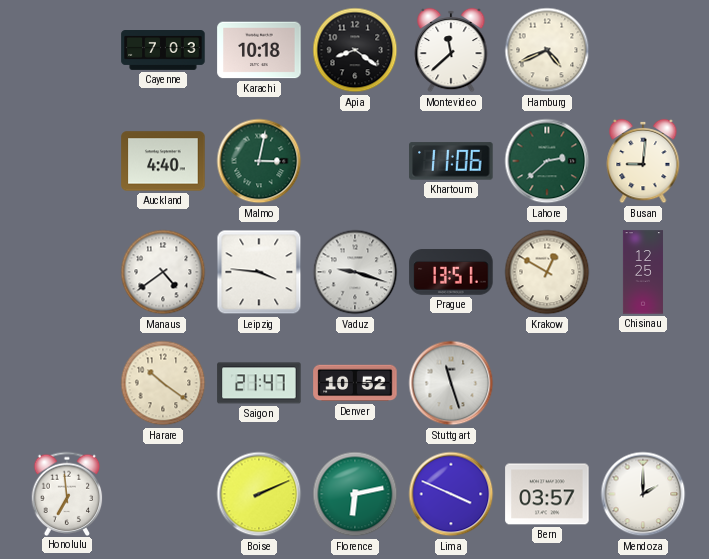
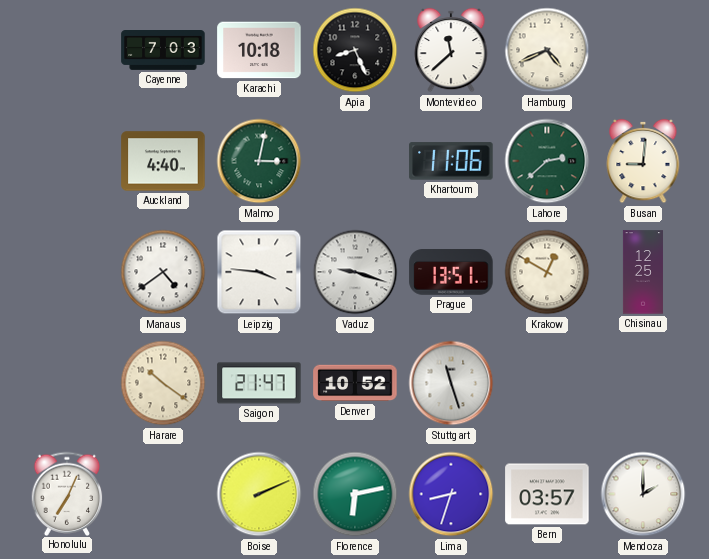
Apia: 8:21 -> 8:26
Honolulu: 6:59 -> 7:04
Lima: 3:49 -> 8:33
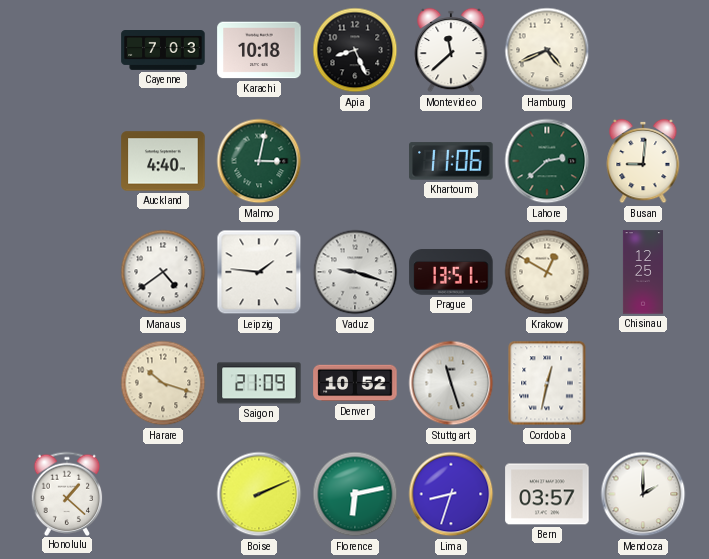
Leipzig: 3:46 -> 1:46
Harare: 10:21 -> 10:18
Saigon: 21:47 -> 21:09
Cordoba: none -> 12:32
Honolulu: 7:04 -> 1:22
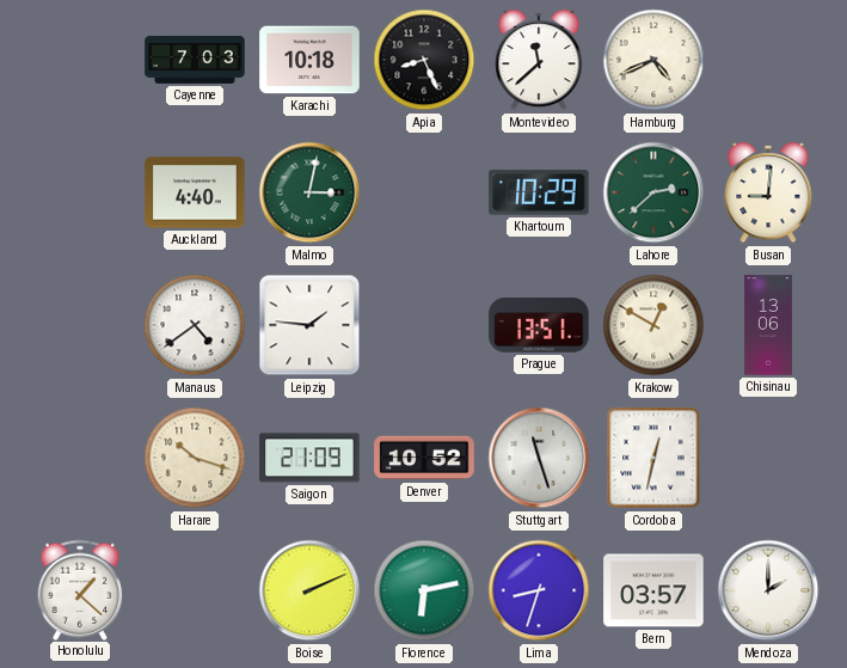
Khartoum: 11:06 -> 10:29
Vaduz: 9:18 -> none
Chisinau: 12:25 -> 13:06
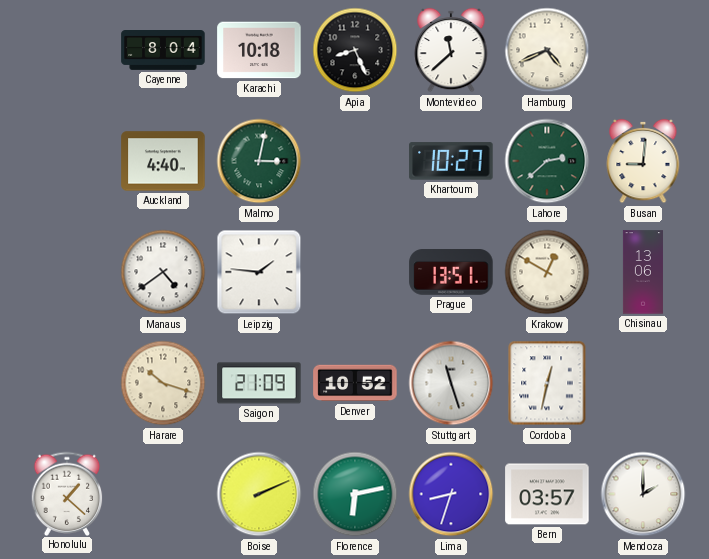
Cayenne: 7:03 -> 8:04
Khartoum: 10:29 -> 10:27
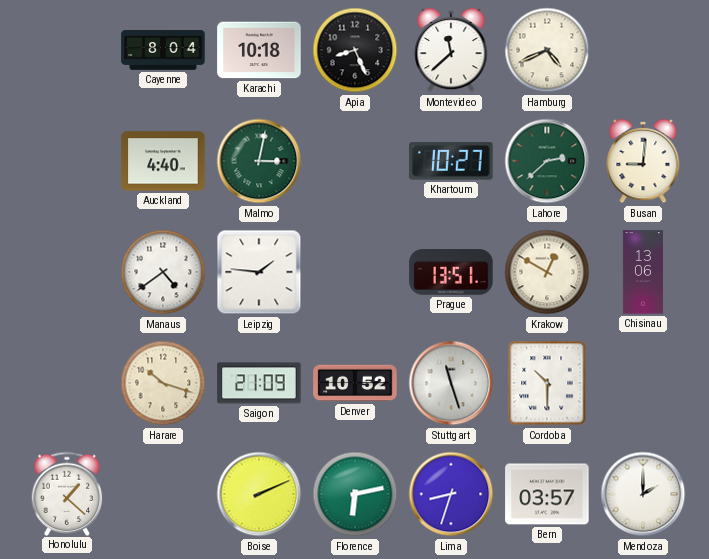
Cordoba: 12:32 -> 10:30
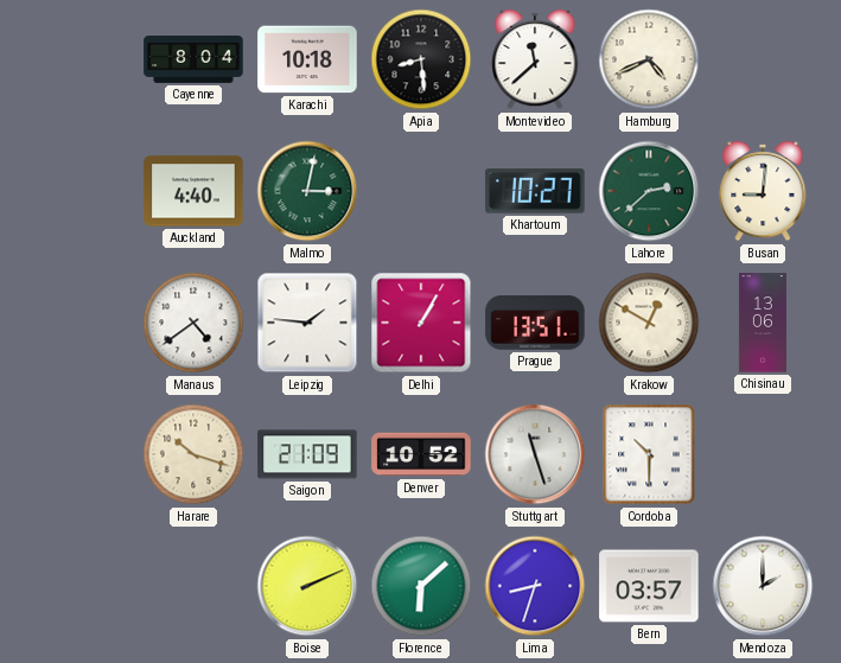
Apia: 8:26 -> 8:29
Delhi: none -> 1:05
Honolulu: 1:22 -> none
Florence: 6:13 -> 6:08
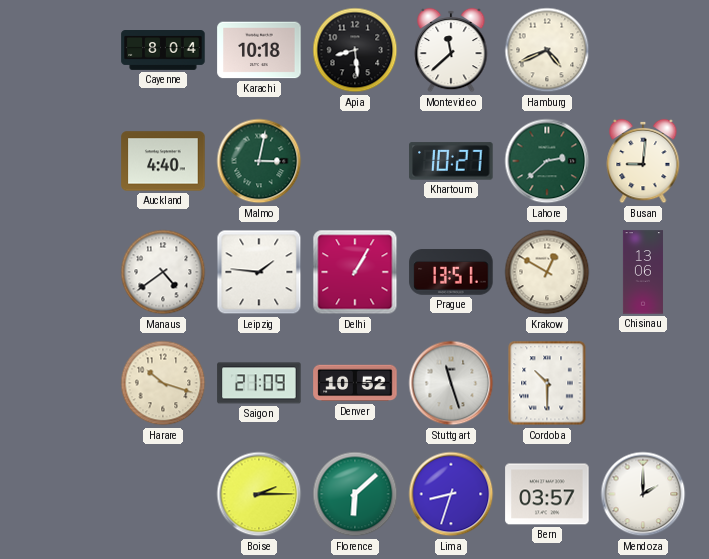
Boise: 2:11 -> 2:15
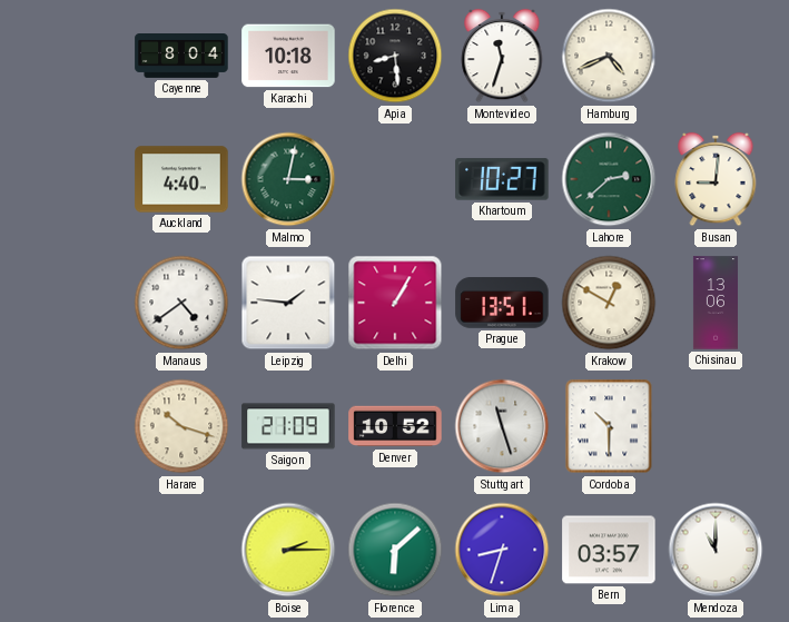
Montevideo: 11:38 -> 11:33
Mendoza: 2:00 -> 11:00
